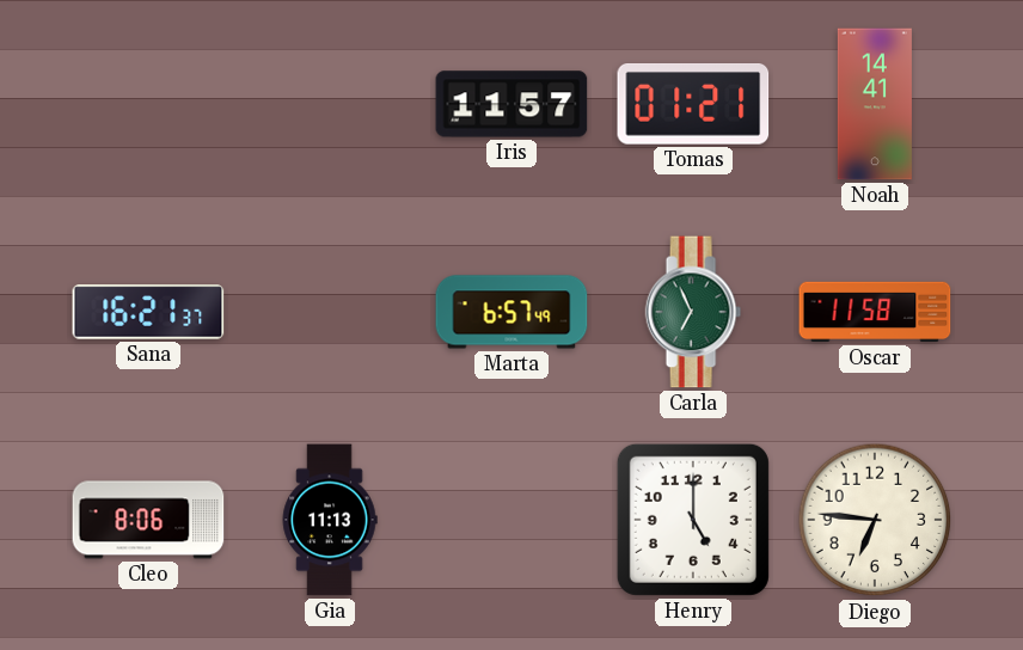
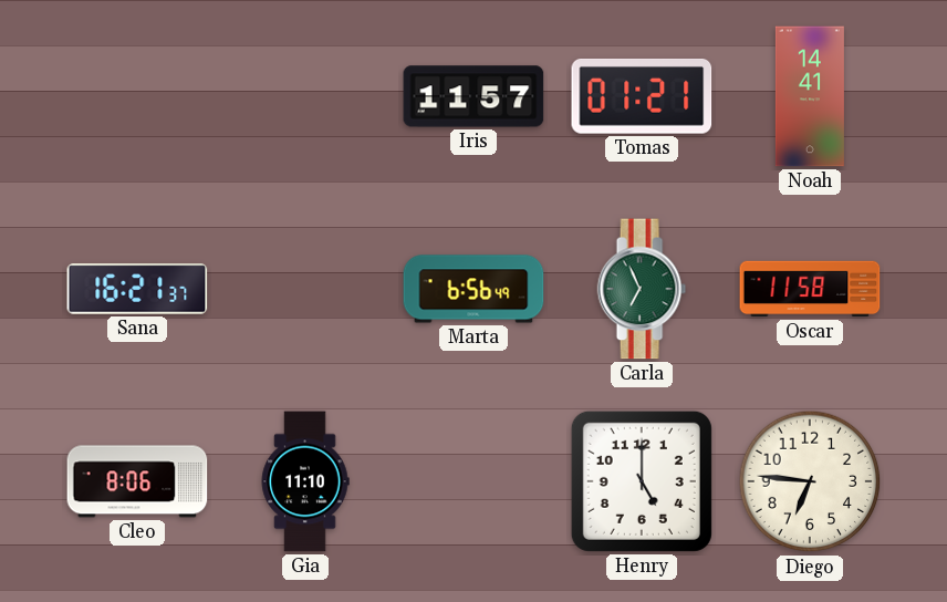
Marta: 6:57 -> 6:56
Gia: 11:13 -> 11:10
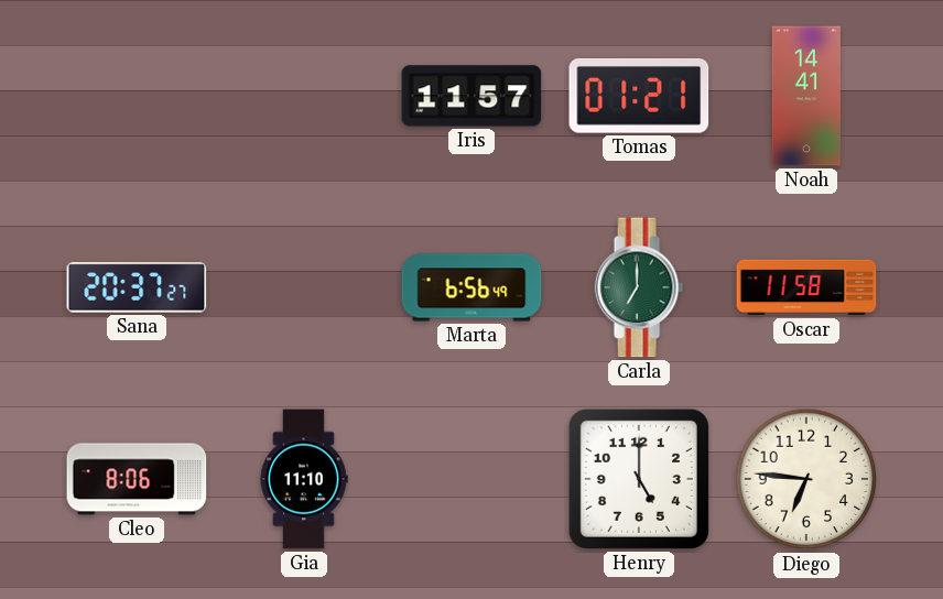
Sana: 16:21 -> 20:37
Carla: 6:56 -> 7:00
